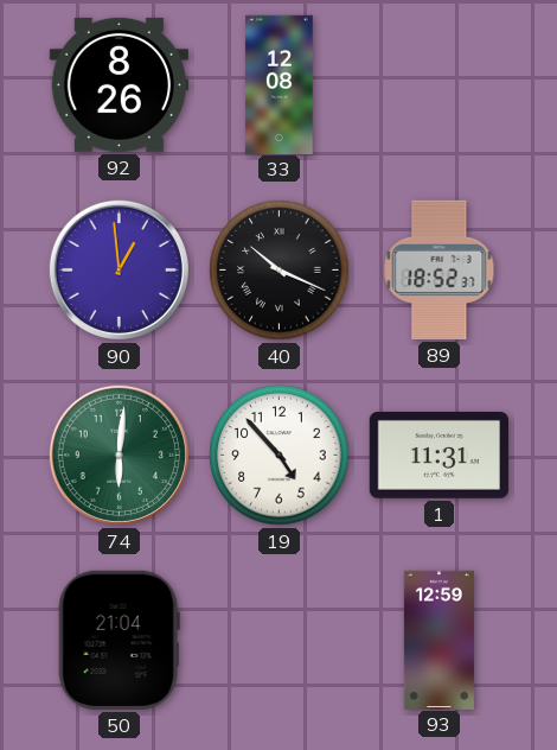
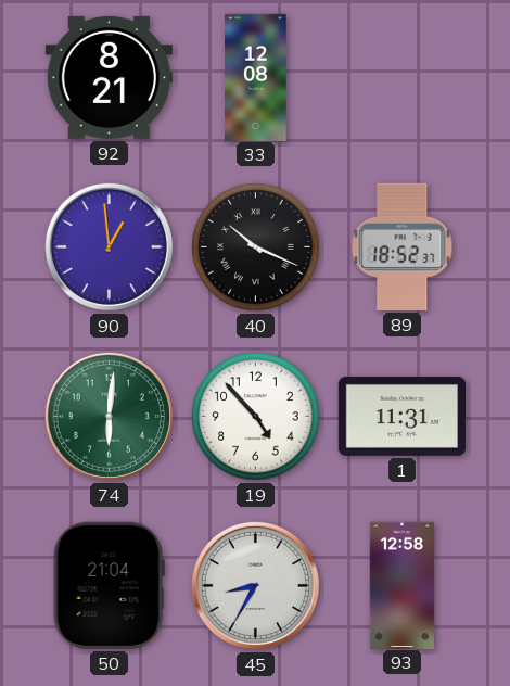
92: 8:26 -> 8:21
45: none -> 8:35
93: 12:59 -> 12:58
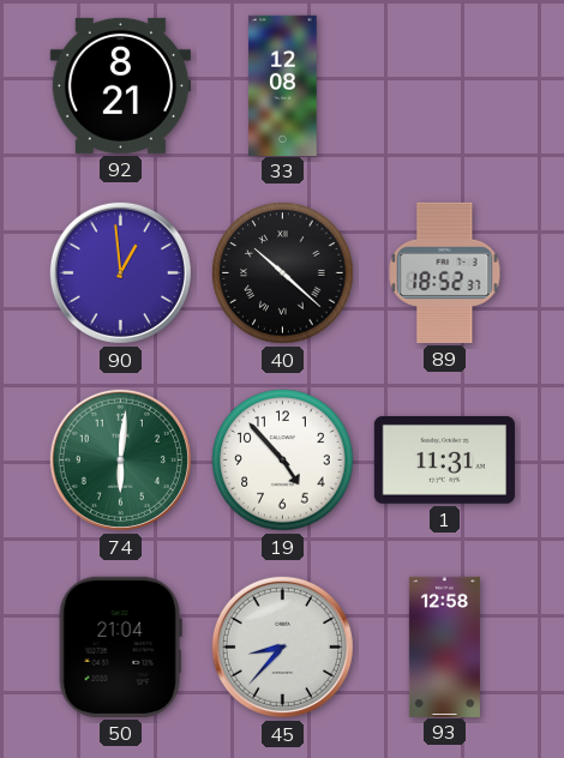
40: 10:19 -> 10:22
45: 8:35 -> 8:37
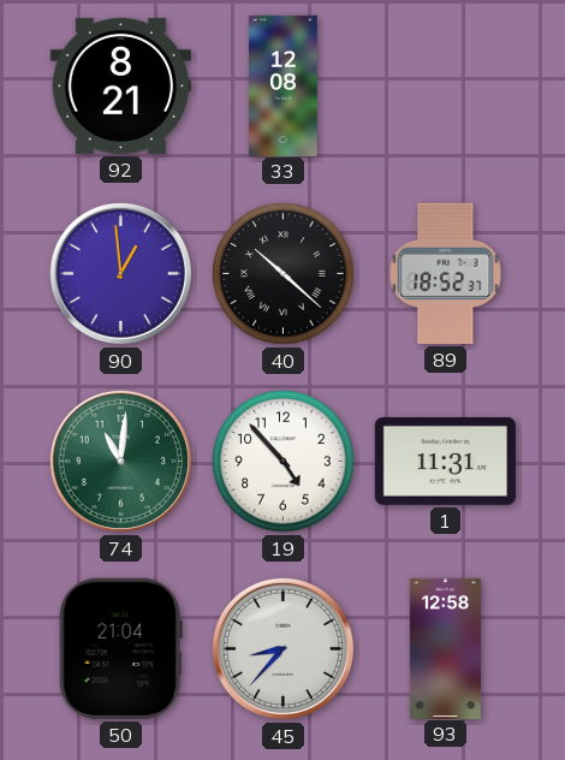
74: 6:01 -> 11:01
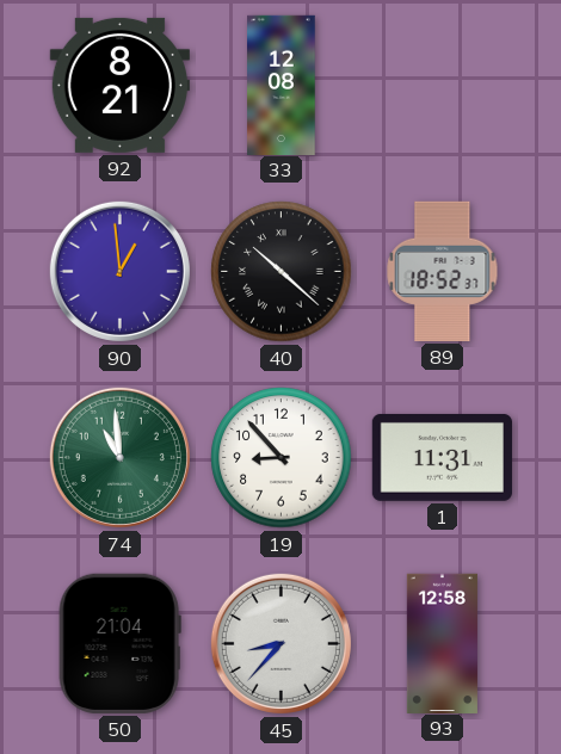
74: 11:01 -> 10:59
19: 4:53 -> 8:53
